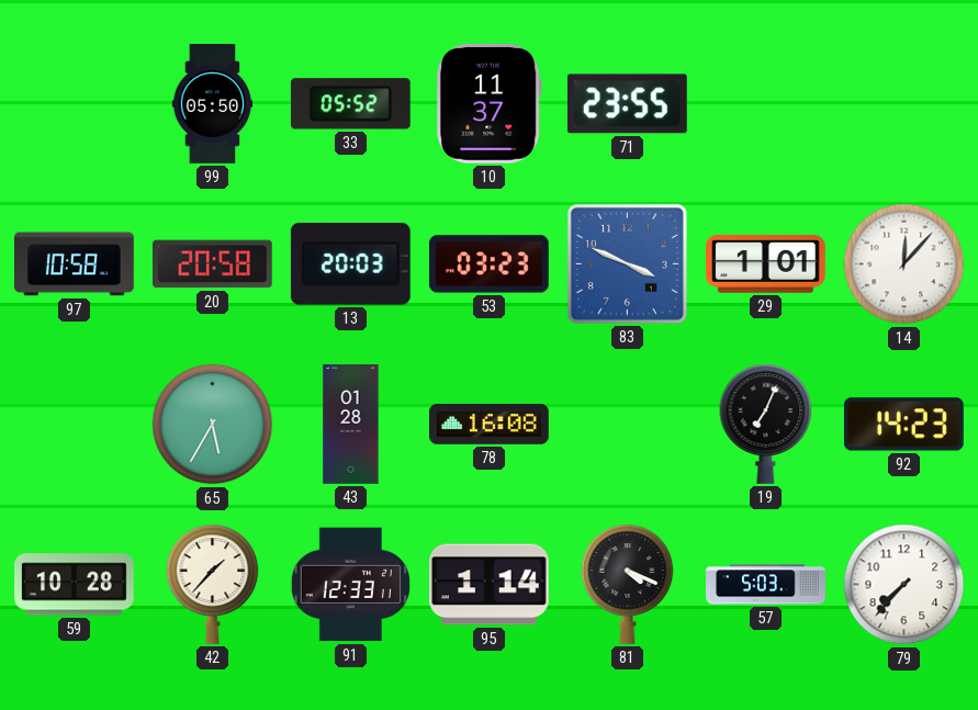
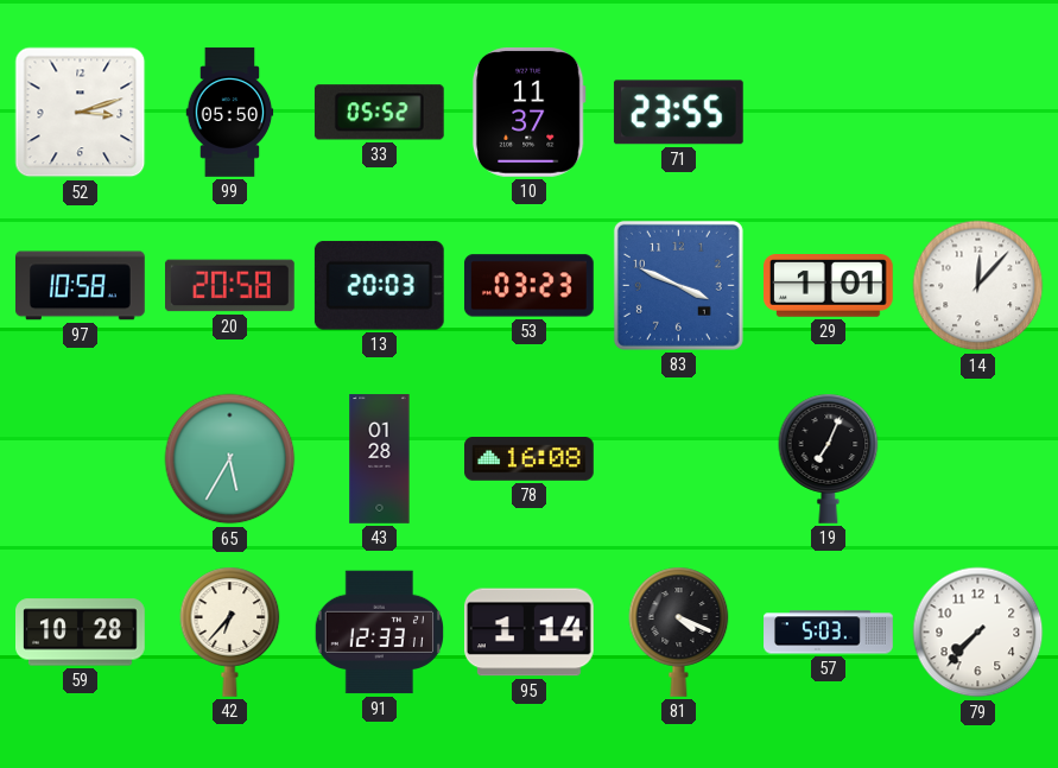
52: none -> 3:12
92: 14:23 -> none
42: 1:37 -> 6:37
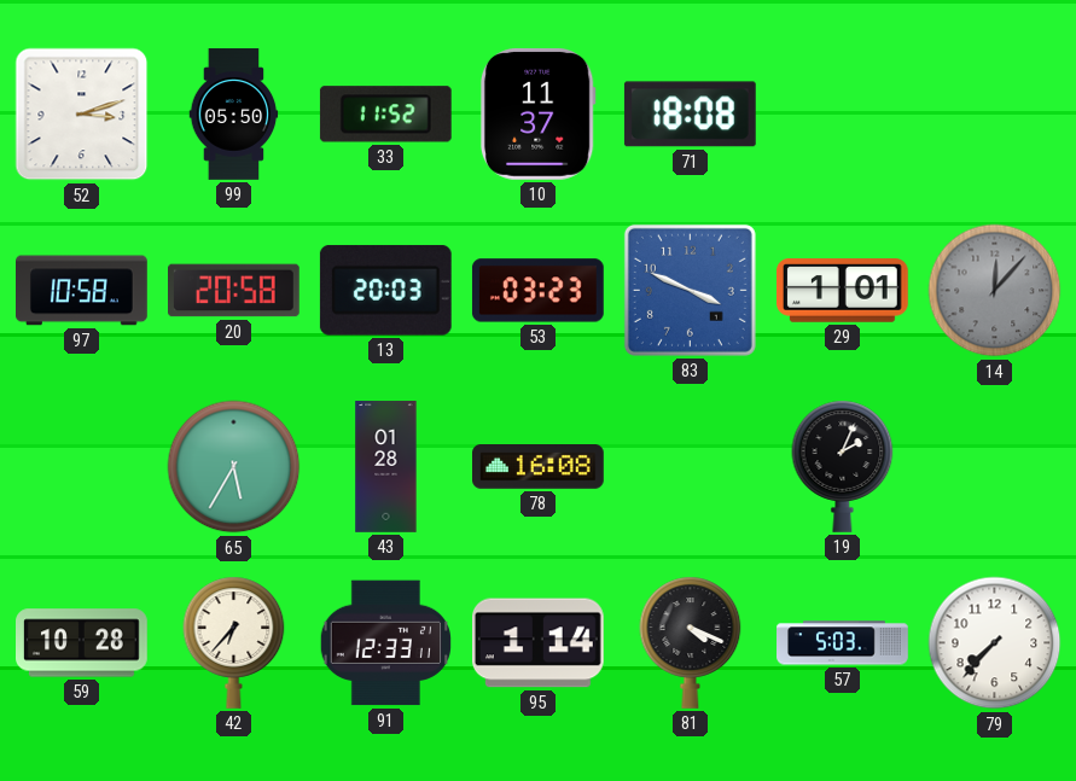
33: 05:52 -> 11:52
71: 23:55 -> 18:08
14 dial: white -> grey
19: 7:04 -> 2:04
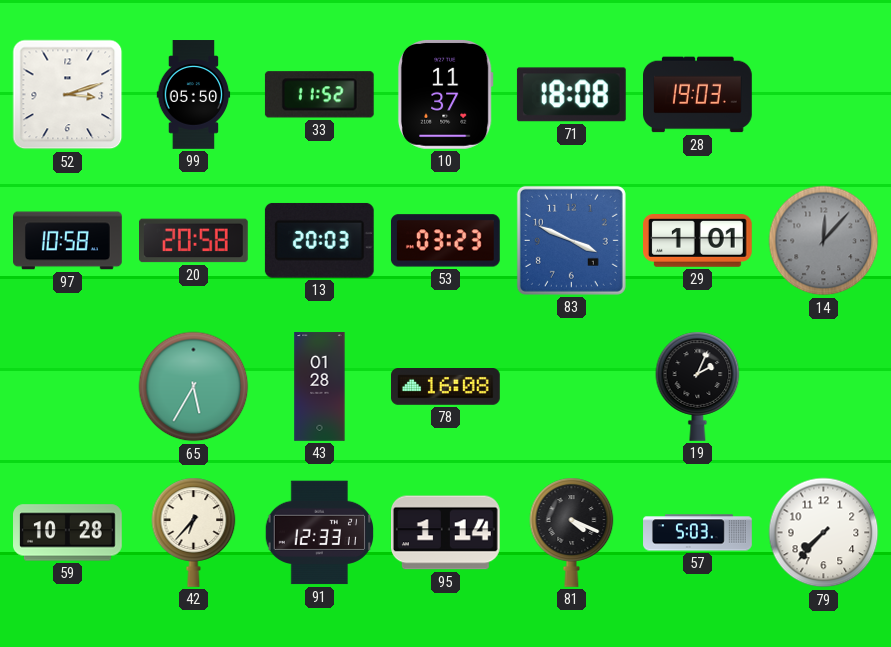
28: none -> 19:03
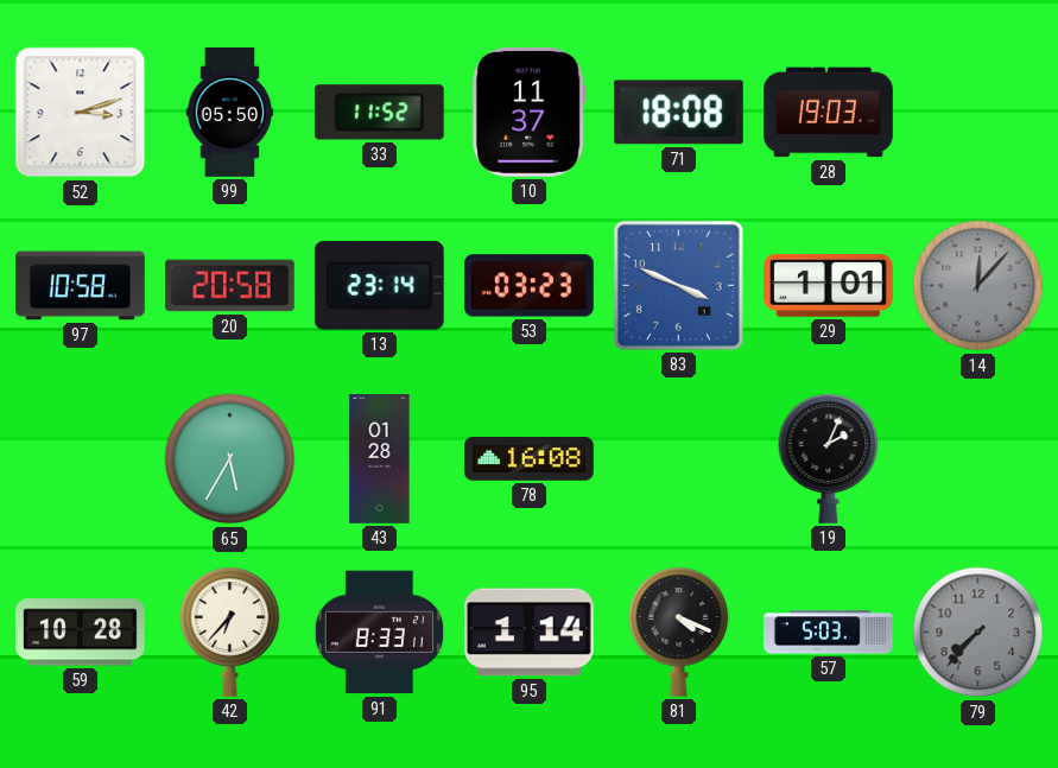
13: 20:03 -> 23:14
91: 12:33 -> 8:33
79 dial: white -> grey
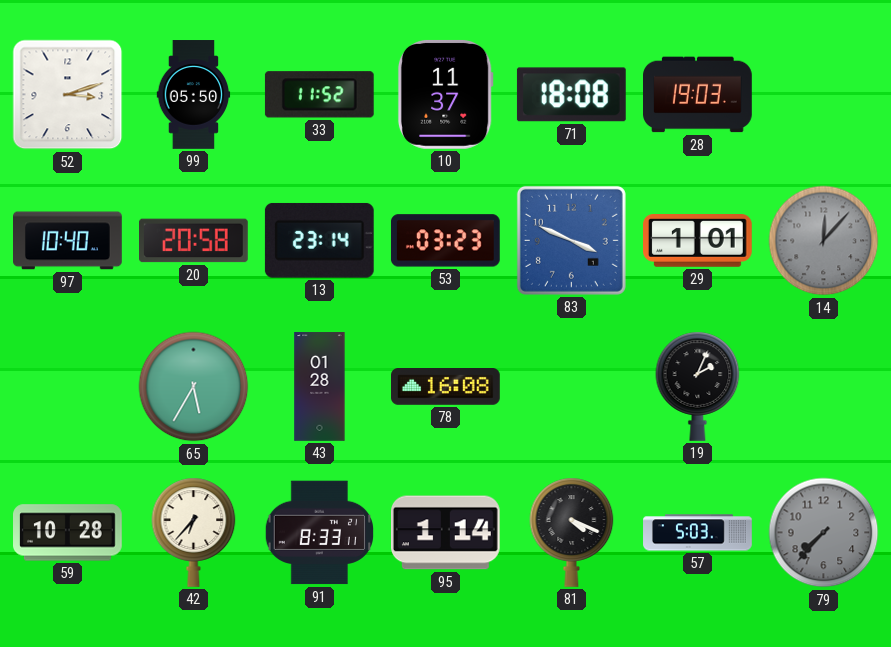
97: 10:58 -> 10:40
